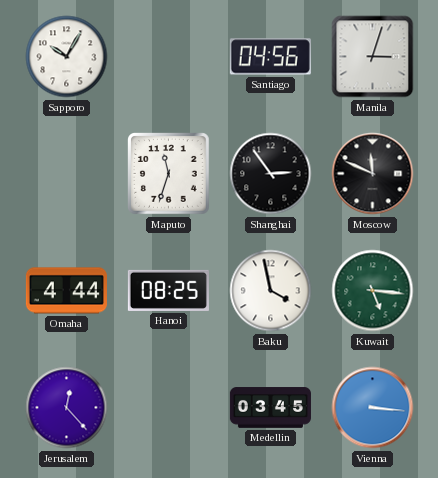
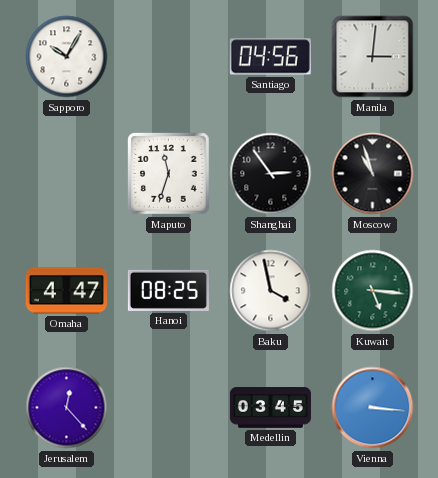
Manila: 3:03 -> 3:01
Moscow: 11:49 -> 10:57
Omaha: 4:44 -> 4:47
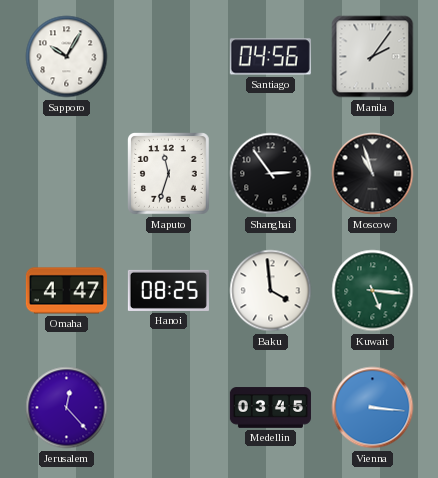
Manila: 3:01 -> 2:06
Baku: 3:58 -> 3:59
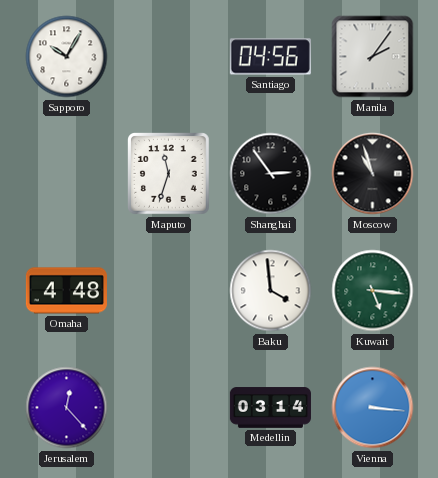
Omaha: 4:47 -> 4:48
Hanoi: 08:25 -> none
Medellin: 03:45 -> 03:14
